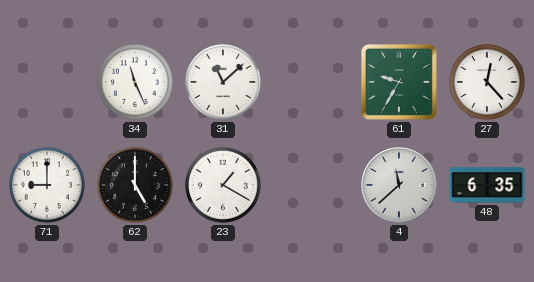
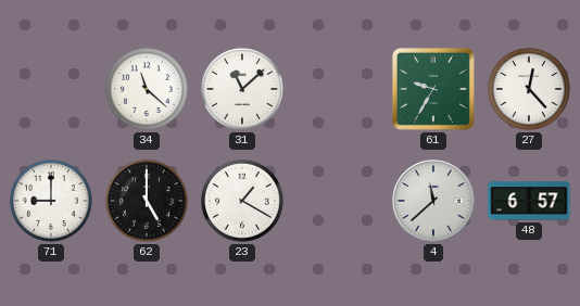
34: 11:26 -> 11:22
48: 6:35 -> 6:57
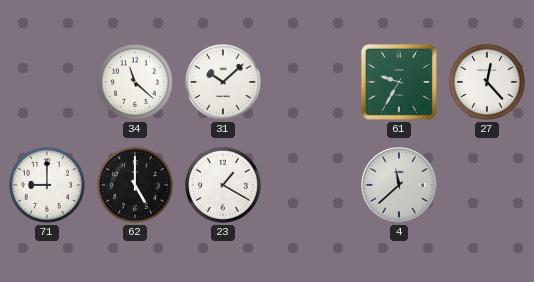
31: 11:08 -> 10:08
48: 6:57 -> none
